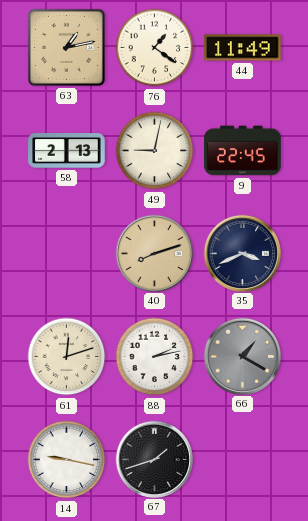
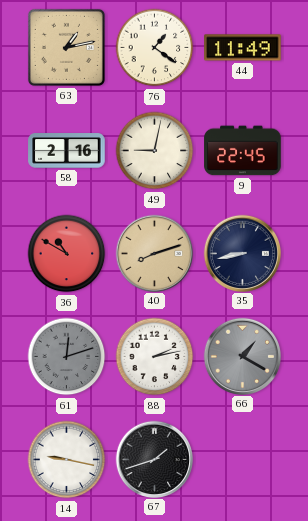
58: 2:13 -> 2:16
36: none -> 10:50
35: 3:41 -> 8:43
61 dial: cream -> grey
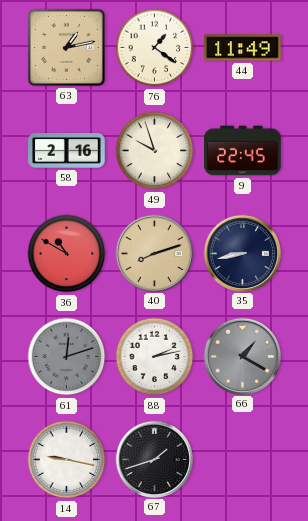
49: 9:02 -> 9:57
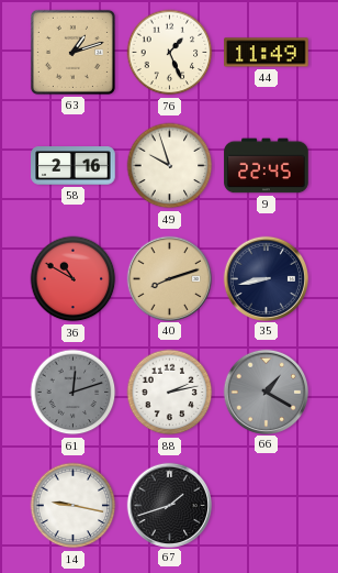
63: 1:13 -> 1:12
76: 1:21 -> 1:26
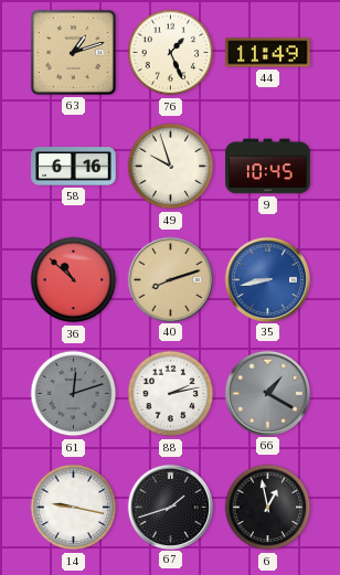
58: 2:16 -> 6:16
9: 22:45 -> 10:45
36: 10:50 -> 10:52
35 dial: navy -> blue
6: none -> 12:58
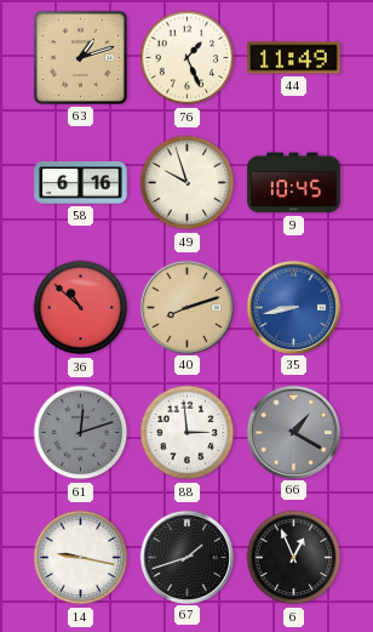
88: 2:13 -> 2:59
6: 12:58 -> 12:56
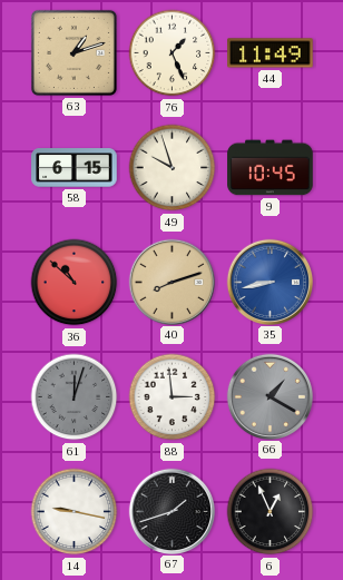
58: 6:16 -> 6:15
61: 12:12 -> 12:03
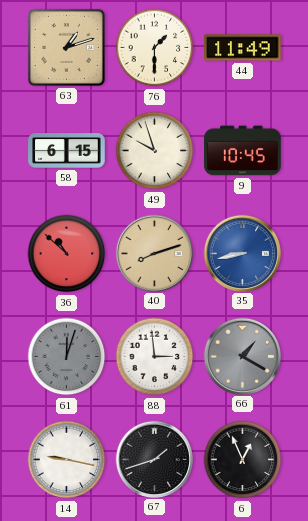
76: 1:26 -> 1:30
